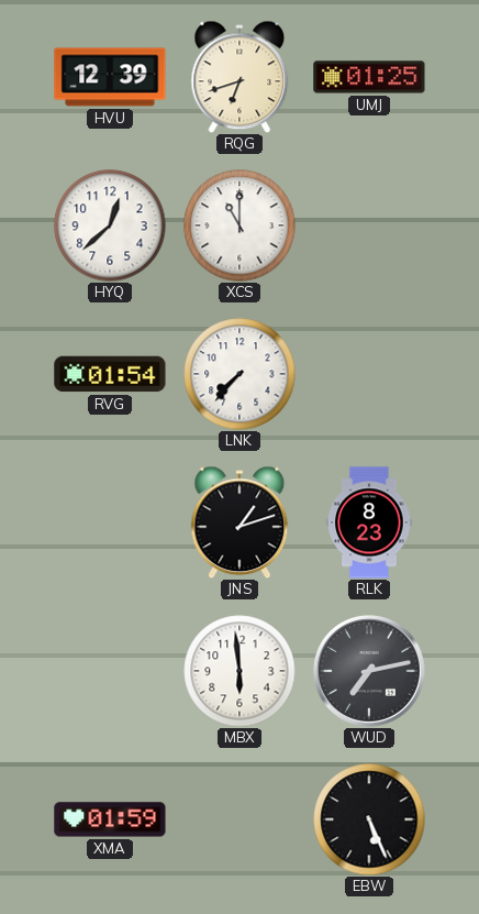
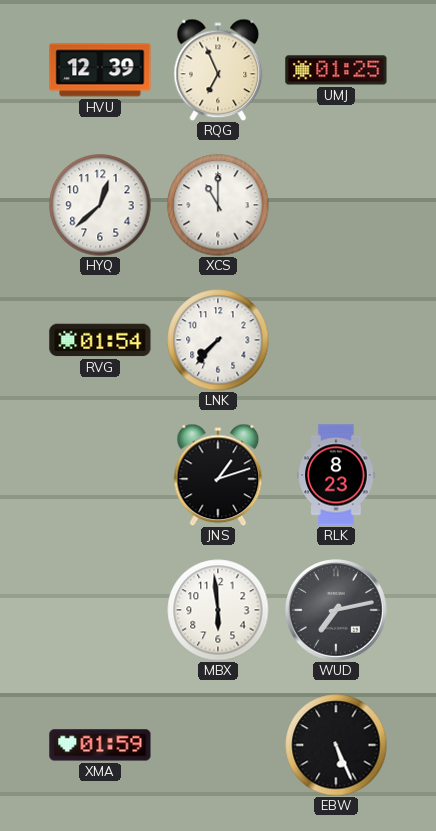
RQG: 6:42 -> 6:56
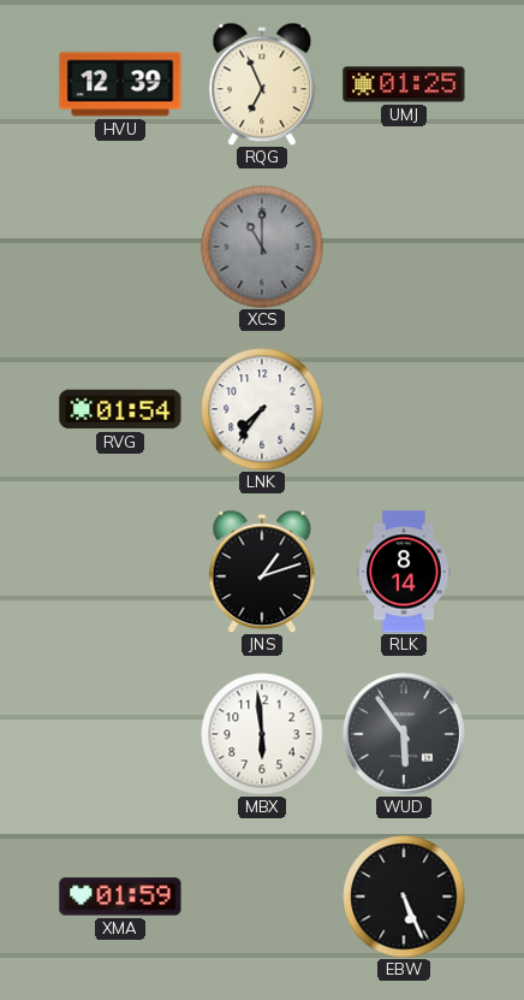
HYQ: 12:38 -> none
XCS dial: white -> grey
LNK: 7:37 -> 7:36
RLK: 8:23 -> 8:14
WUD: 7:13 -> 5:54
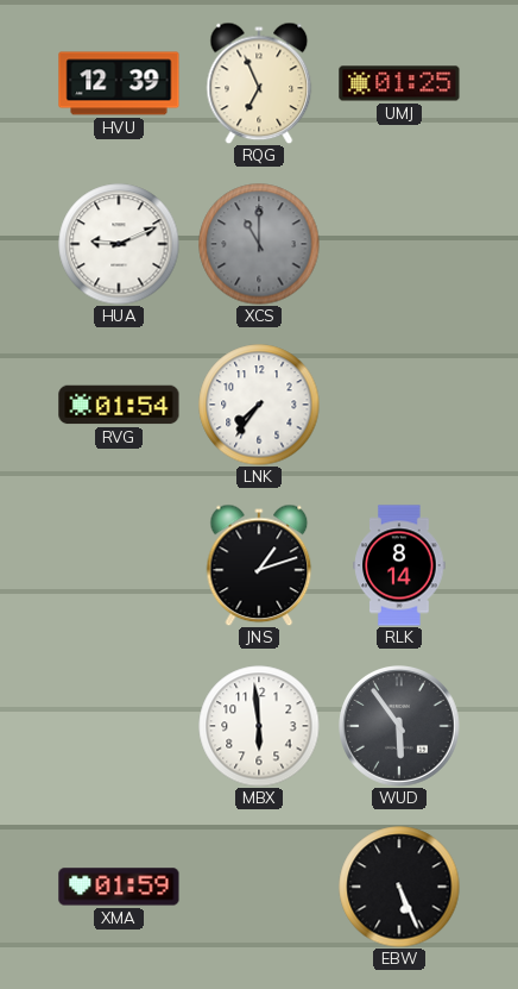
HUA: none -> 9:11
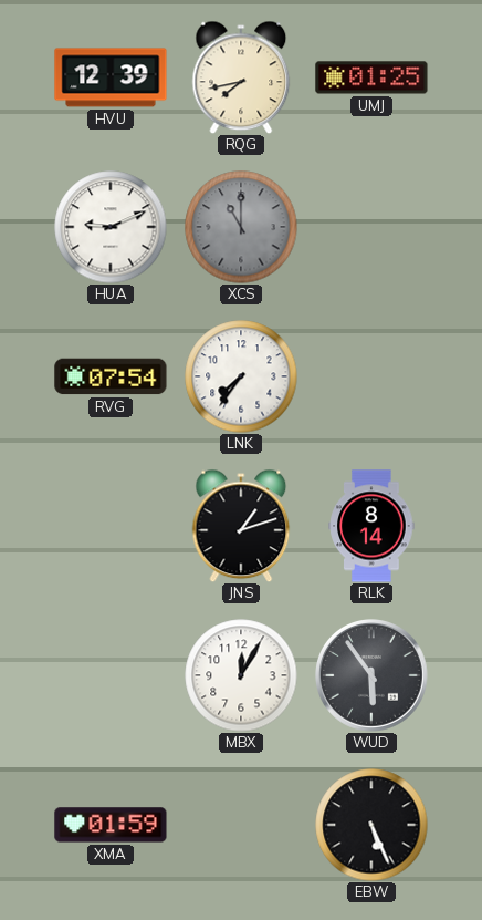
RQG: 6:56 -> 7:43
RVG: 01:54 -> 07:54
MBX: 5:59 -> 12:05
